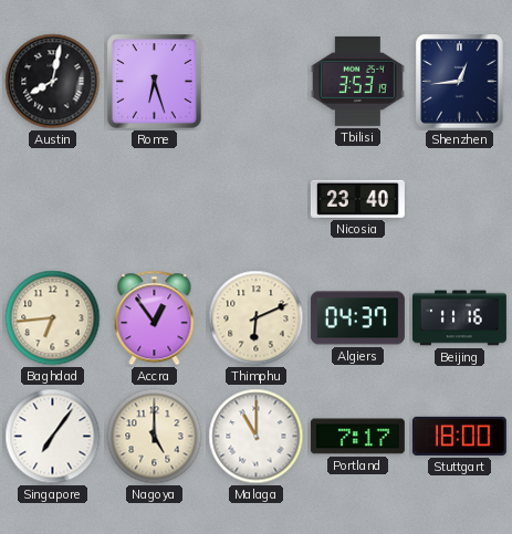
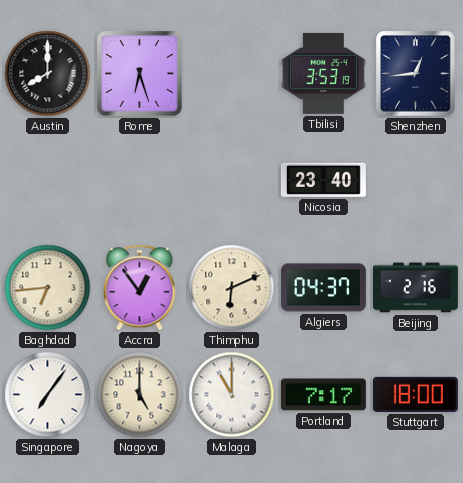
Austin: 8:02 -> 8:00
Beijing: 11:16 -> 2:16
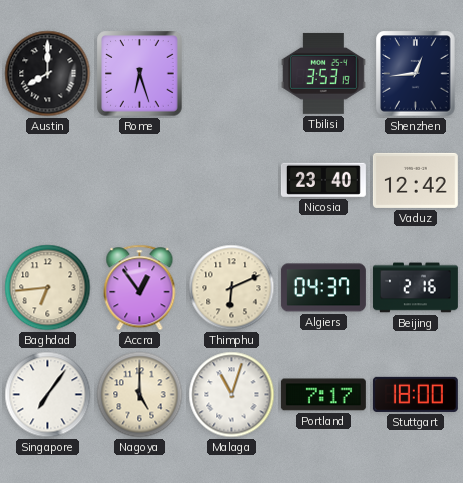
Vaduz: none -> 12:42
Malaga: 11:00 -> 11:03
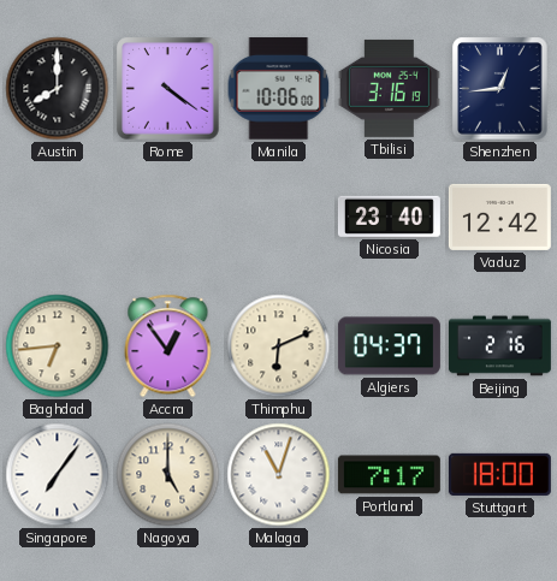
Rome: 6:27 -> 4:21
Manila: none -> 10:06
Tbilisi: 3:53 -> 3:16
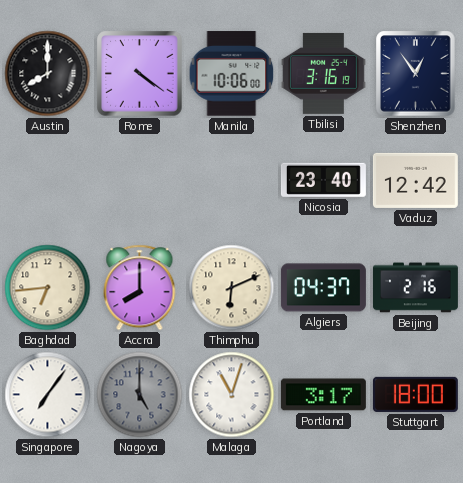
Shenzhen: 12:44 -> 12:54
Accra: 12:54 -> 8:00
Nagoya dial: cream -> grey
Portland: 7:17 -> 3:17
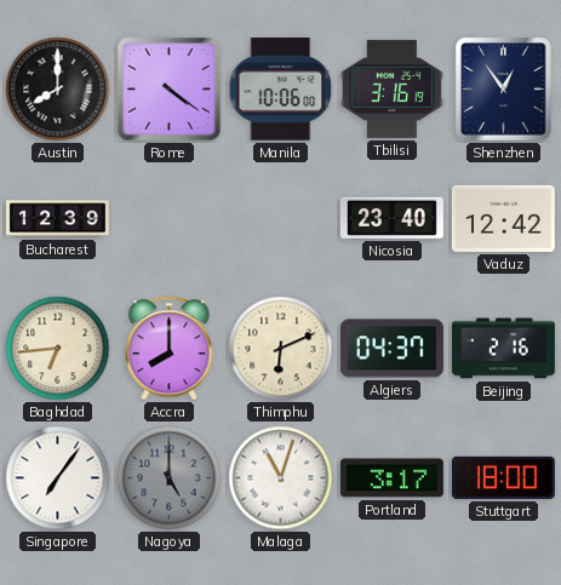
Bucharest: none -> 12:39
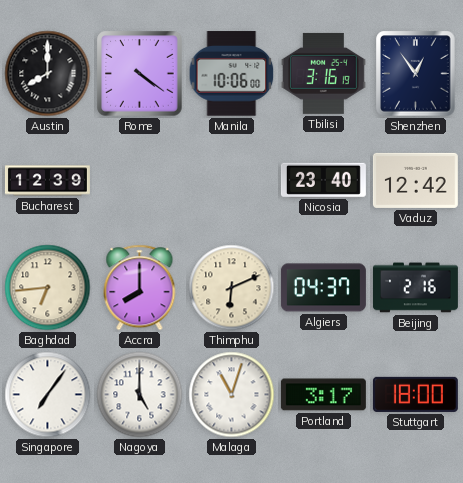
Nagoya dial: grey -> white
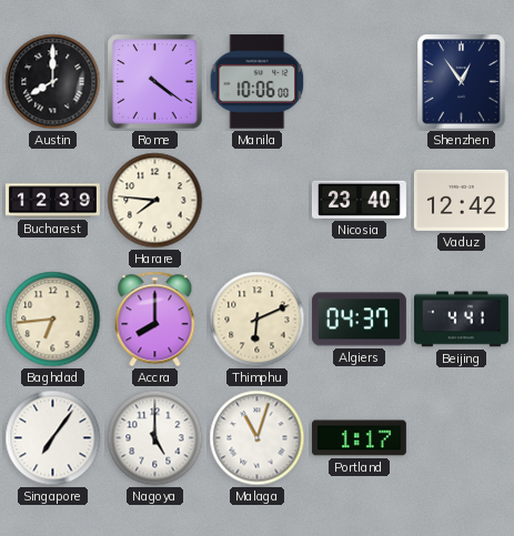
Tbilisi: 3:16 -> none
Harare: none -> 7:46
Beijing: 2:16 -> 4:41
Portland: 3:17 -> 1:17
Stuttgart: 18:00 -> none
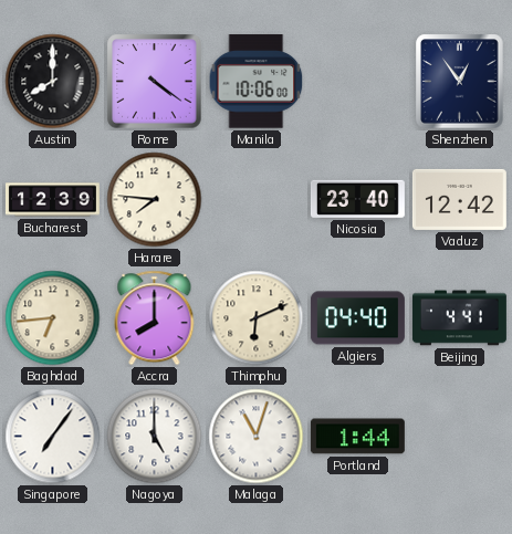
Algiers: 04:37 -> 04:40
Portland: 1:17 -> 1:44
